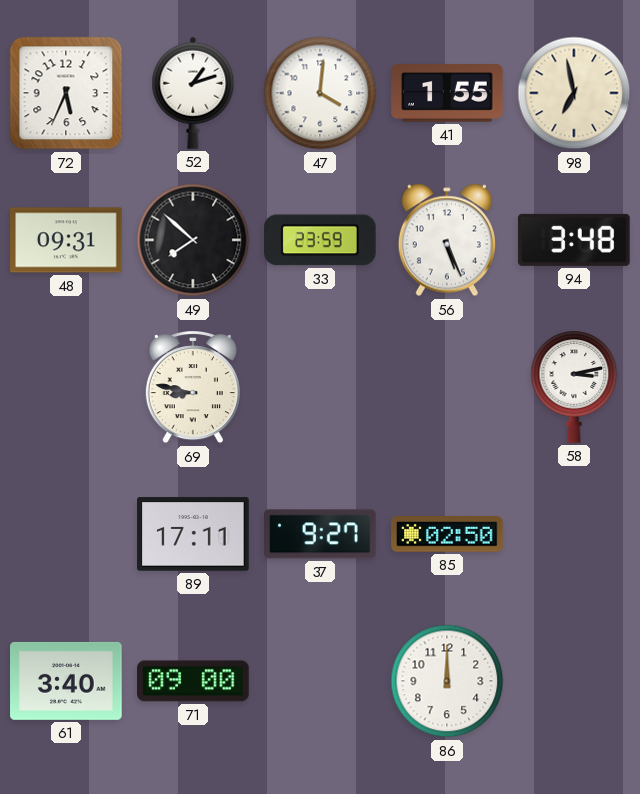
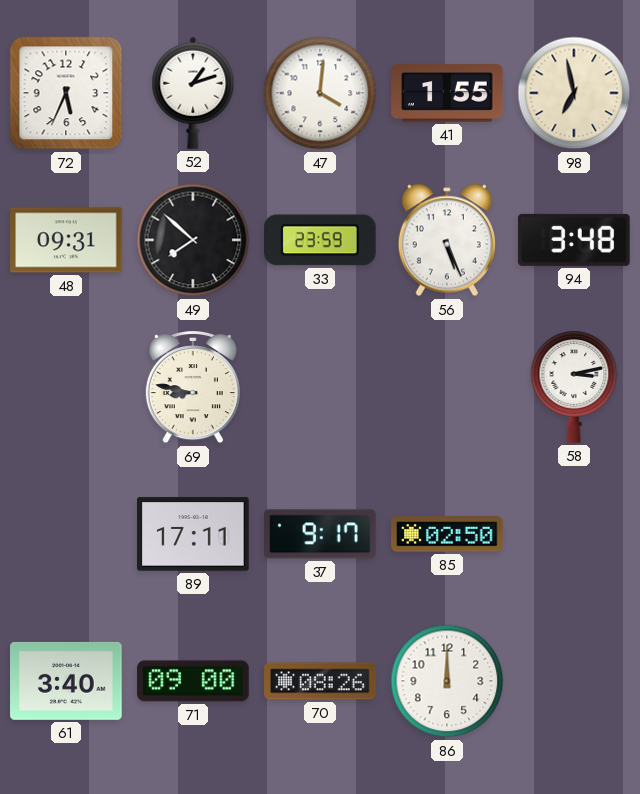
37: 9:27 -> 9:17
70: none -> 08:26
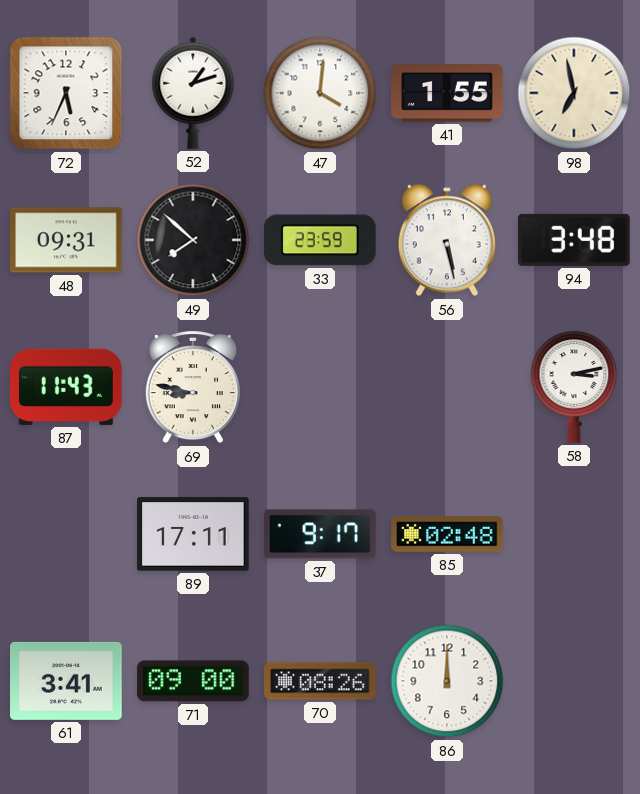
56: 5:26 -> 5:28
87: none -> 11:43
85: 02:50 -> 02:48
61: 3:40 -> 3:41
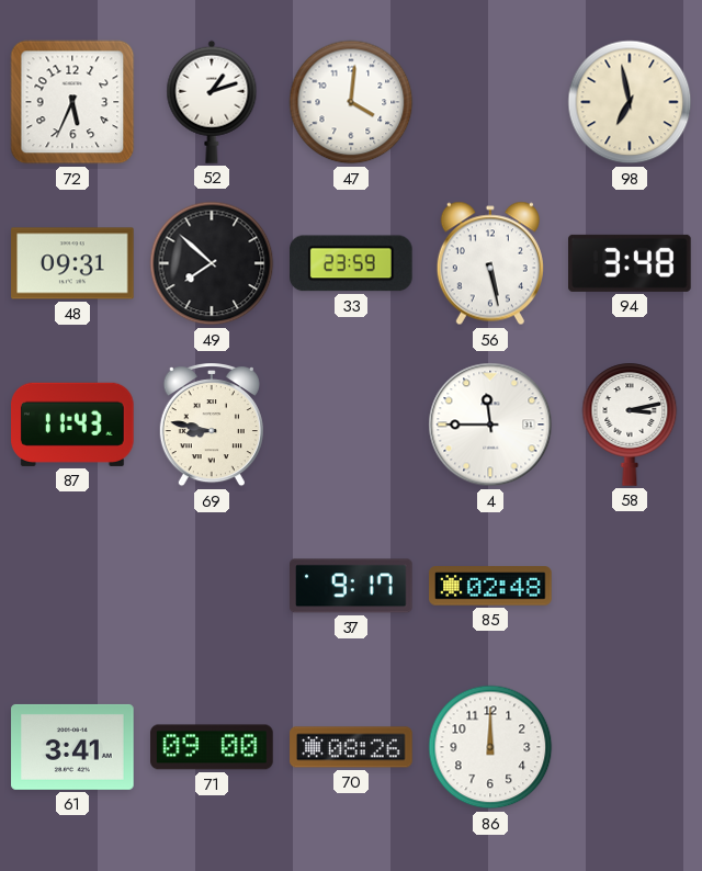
41: 1:55 -> none
4: none -> 11:45
89: 17:11 -> none
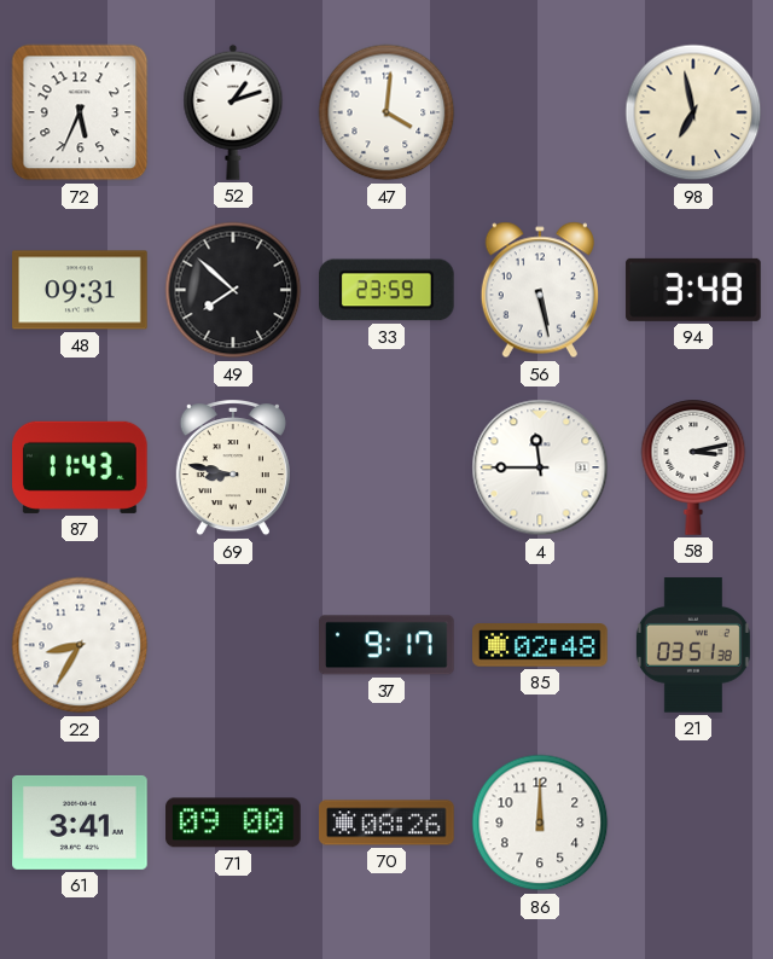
22: none -> 8:35
21: none -> 03:51
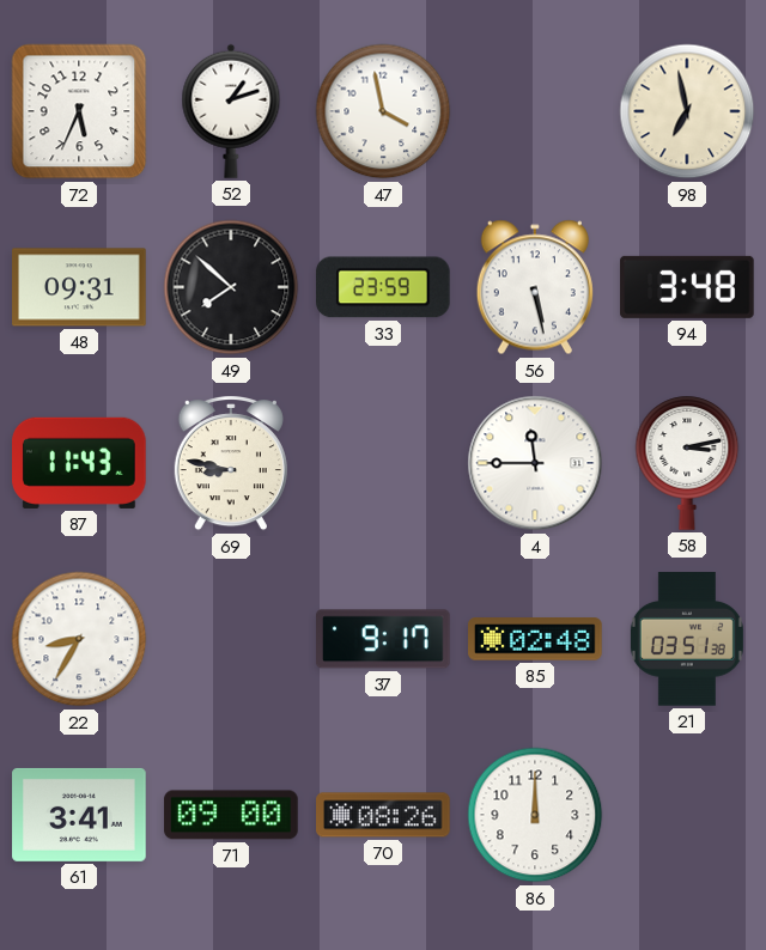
47: 4:01 -> 3:58
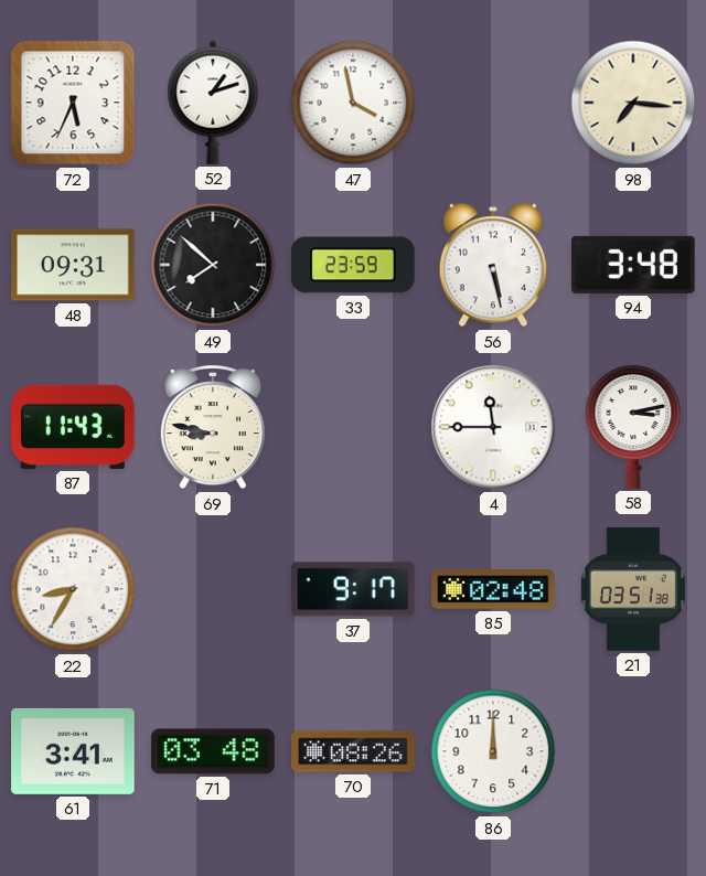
98: 6:58 -> 7:16
71: 09:00 -> 03:48
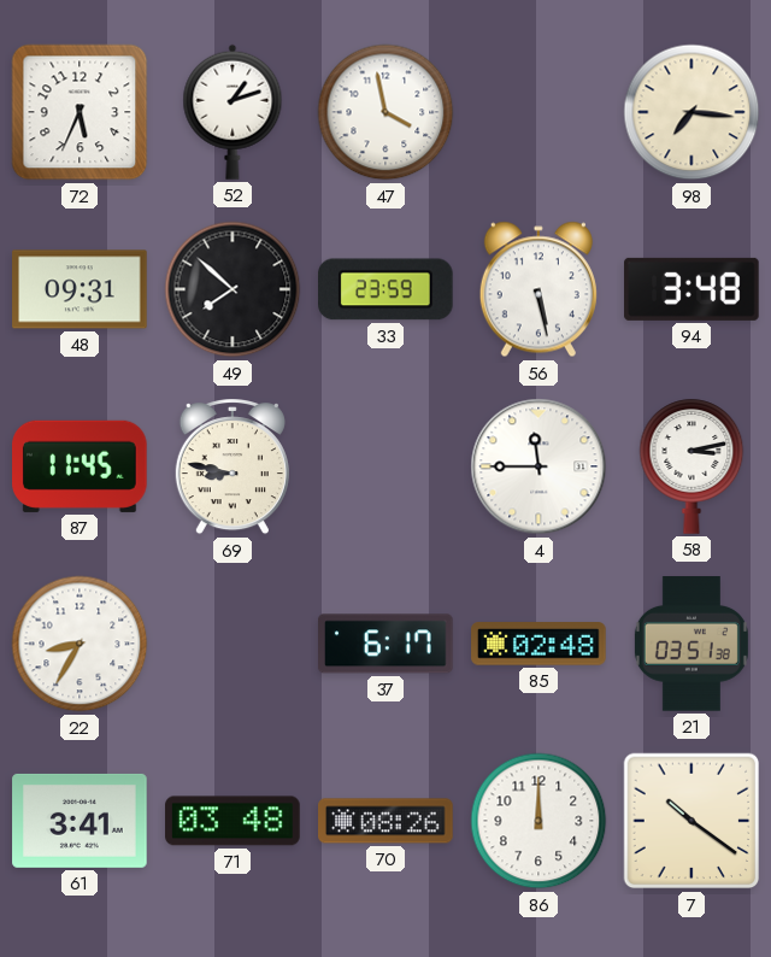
87: 11:43 -> 11:45
37: 9:17 -> 6:17
7: none -> 10:21
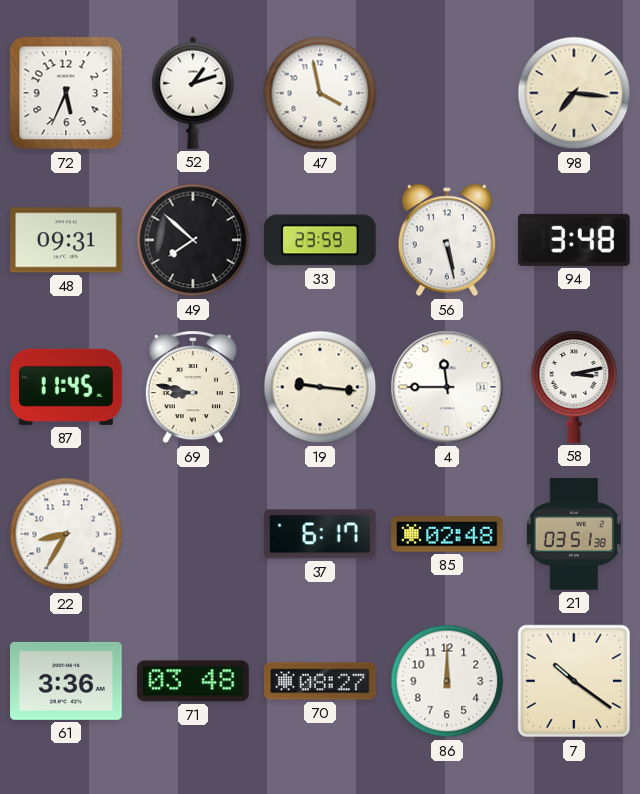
19: none -> 9:16
61: 3:41 -> 3:36
70: 08:26 -> 08:27
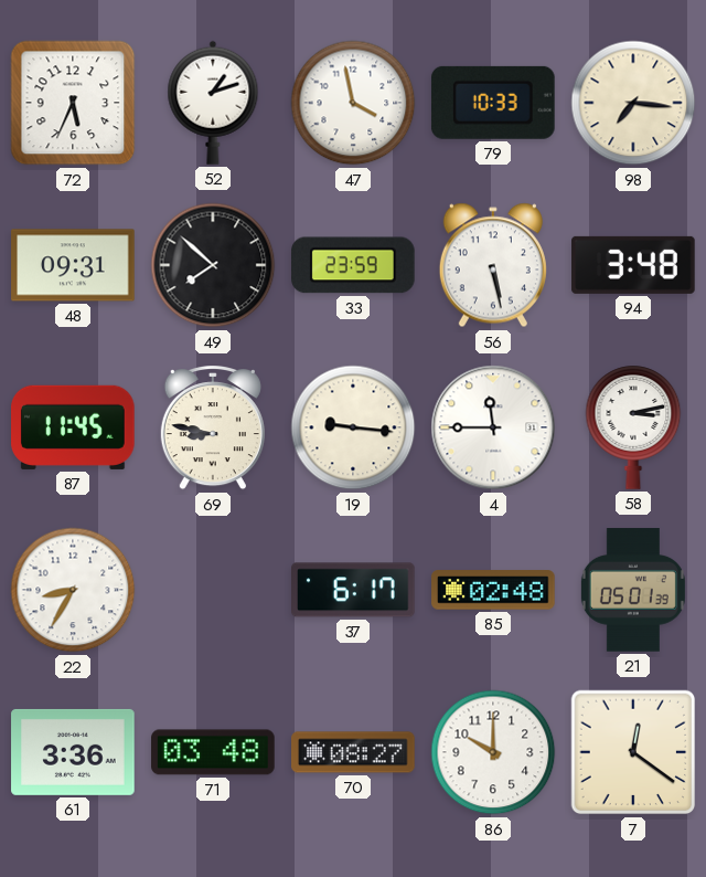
79: none -> 10:33
21: 03:51 -> 05:01
86: 12:00 -> 10:00
7: 10:21 -> 12:21
